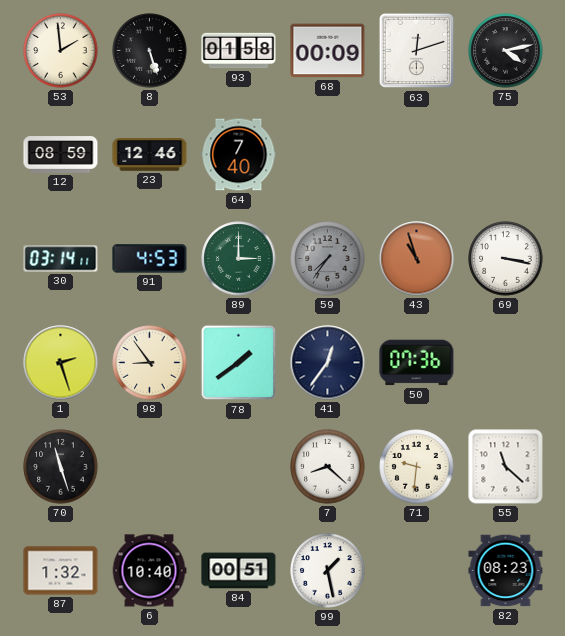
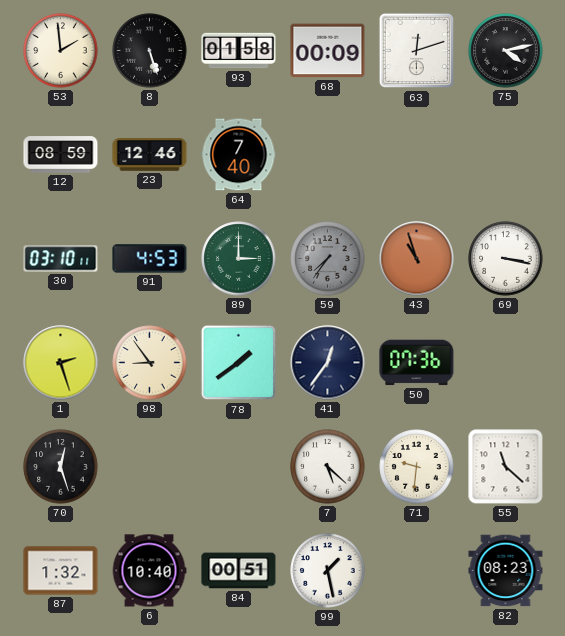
30: 03:14 -> 03:10
70: 11:27 -> 12:27
7: 8:22 -> 5:22
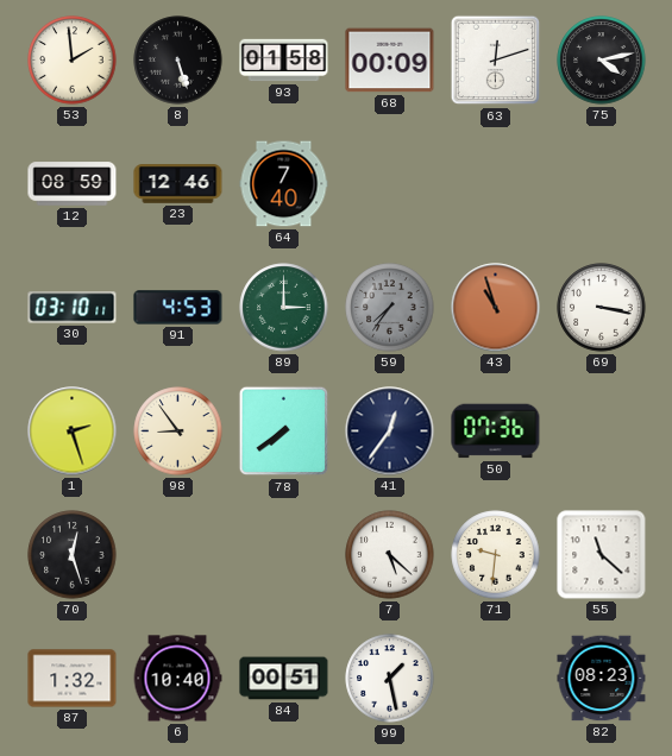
78: 1:39 -> 7:39
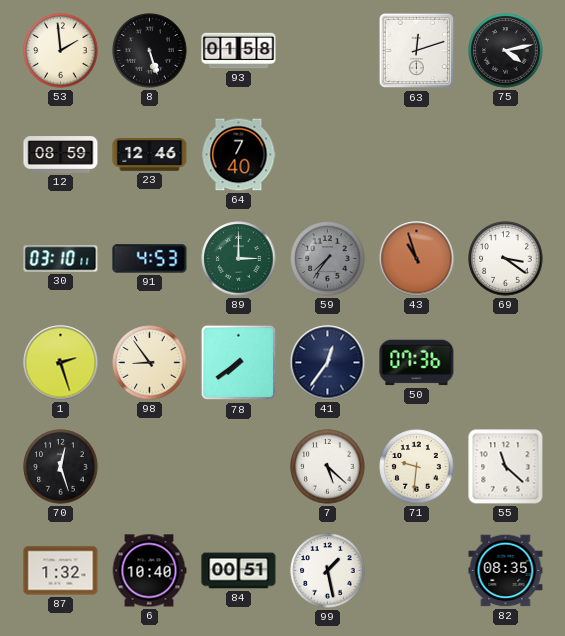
68: 00:09 -> none
69: 3:17 -> 3:21
82: 08:23 -> 08:35
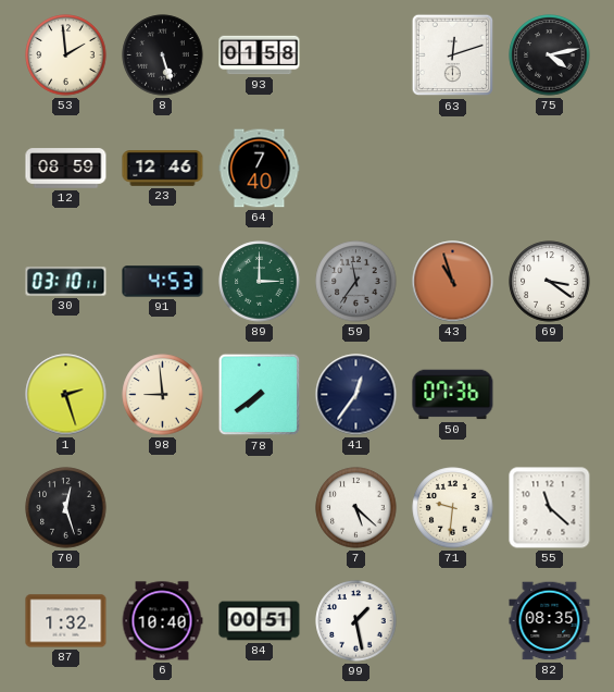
59: 7:36 -> 11:36
98: 8:54 -> 8:59
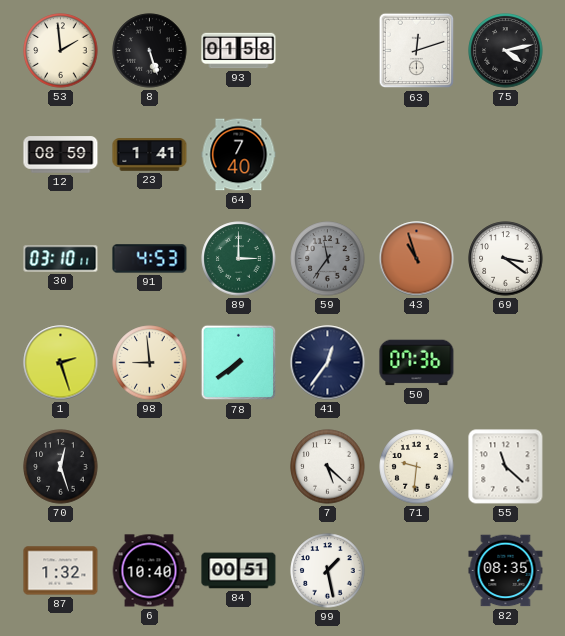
23: 12:46 -> 1:41
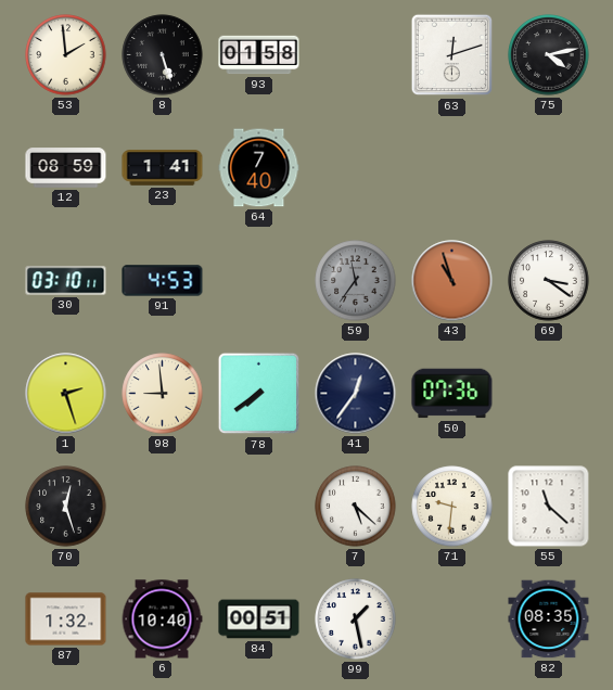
89: 3:00 -> none
